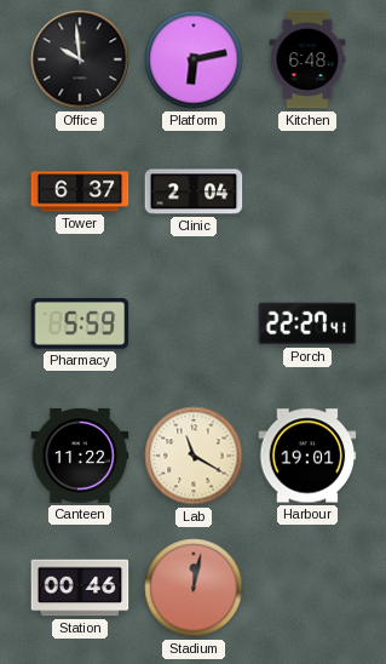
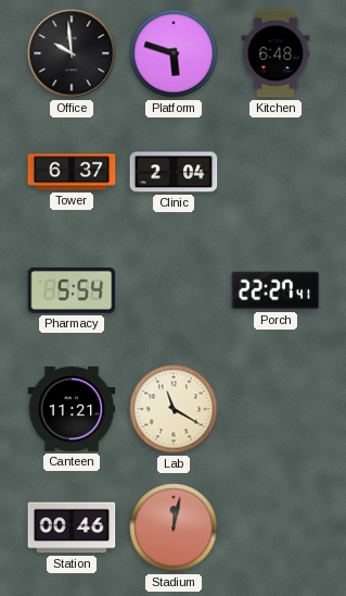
Platform: 6:13 -> 5:48
Pharmacy: 5:59 -> 5:54
Canteen: 11:22 -> 11:21
Harbour: 19:01 -> none
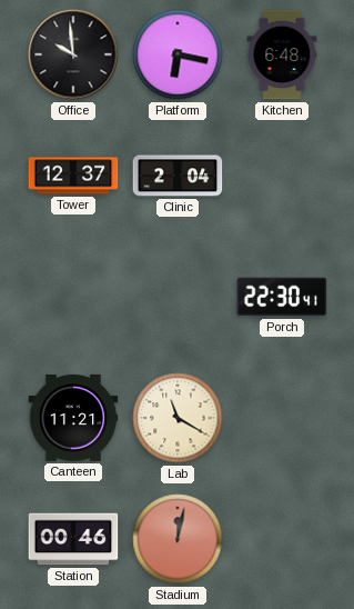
Platform: 5:48 -> 6:17
Tower: 6:37 -> 12:37
Pharmacy: 5:54 -> none
Porch: 22:27 -> 22:30
